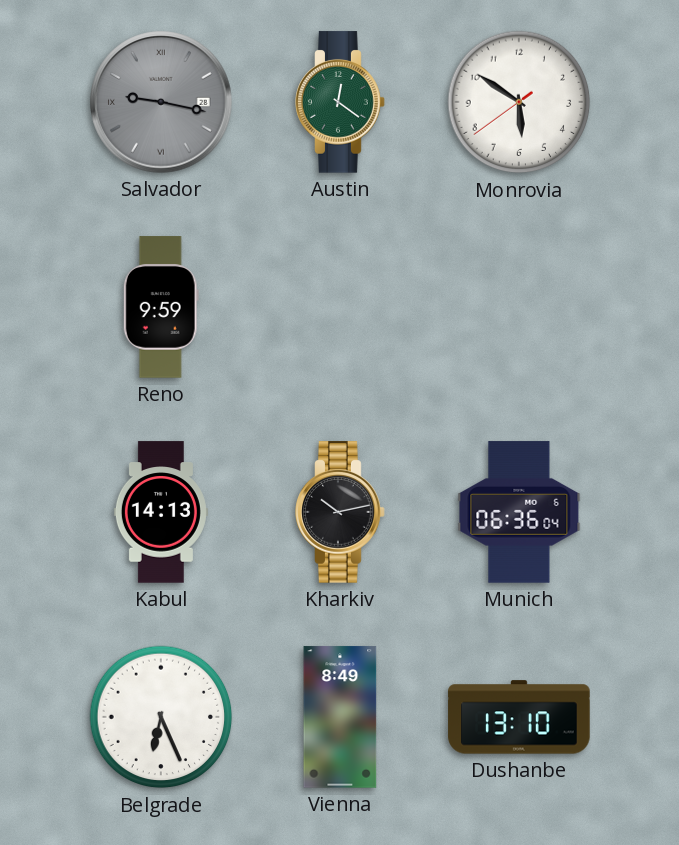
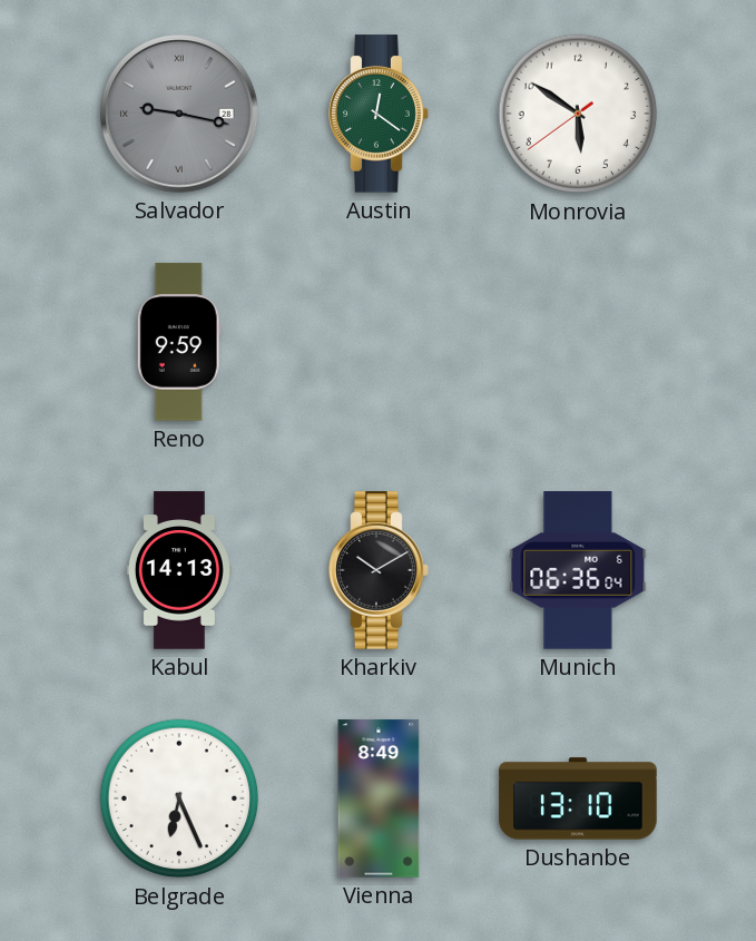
Kharkiv: 10:13 -> 10:10
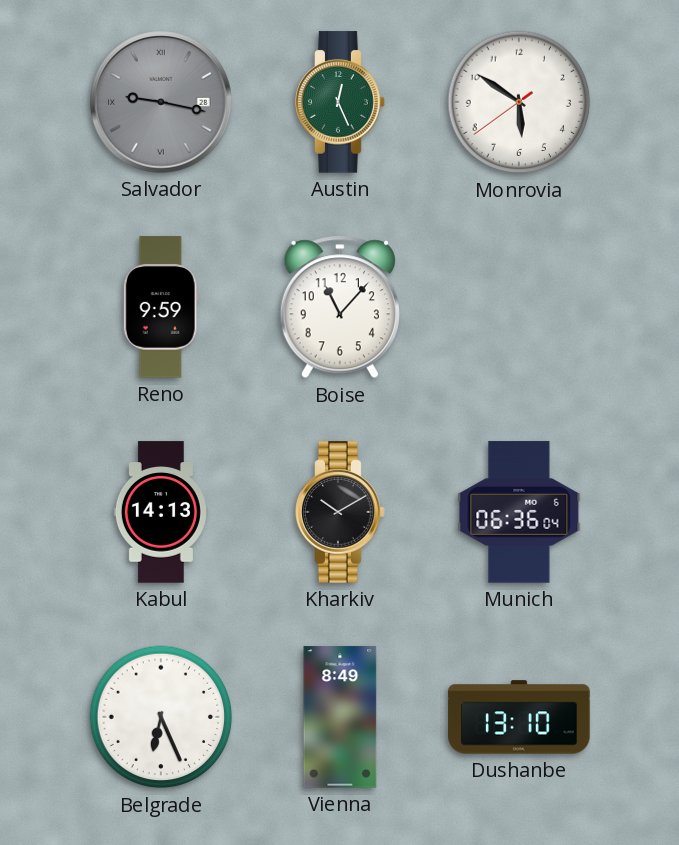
Austin: 12:21 -> 12:26
Boise: none -> 11:07
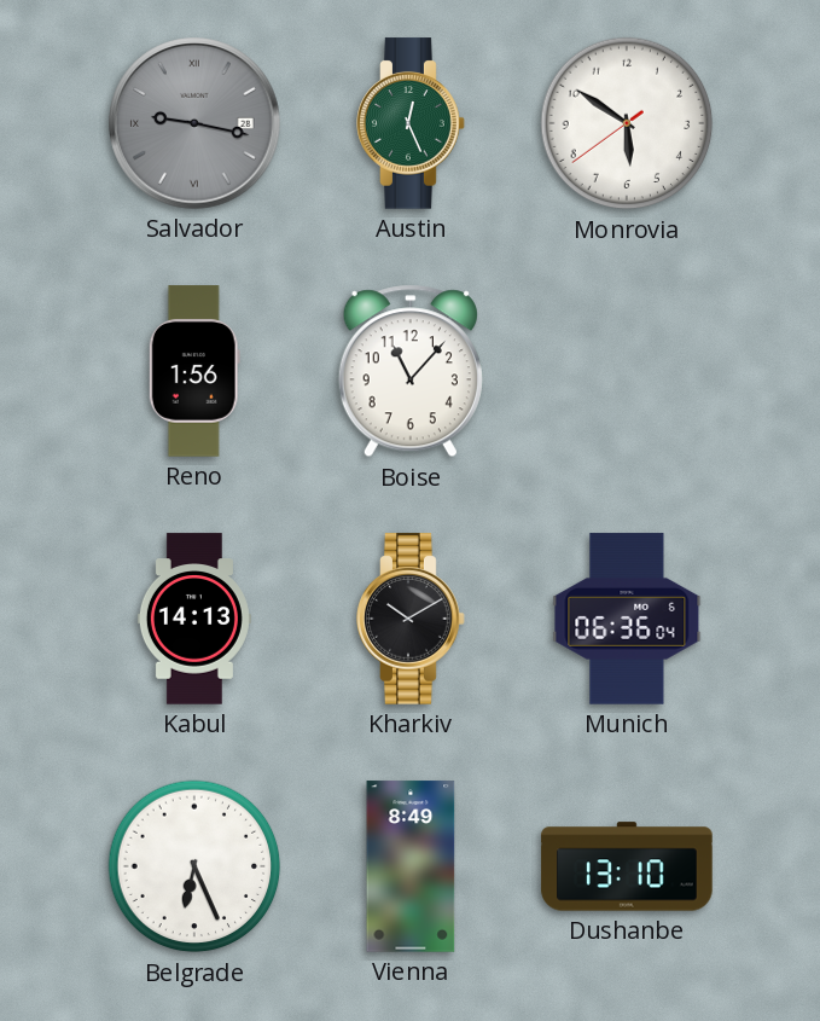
Reno: 9:59 -> 1:56
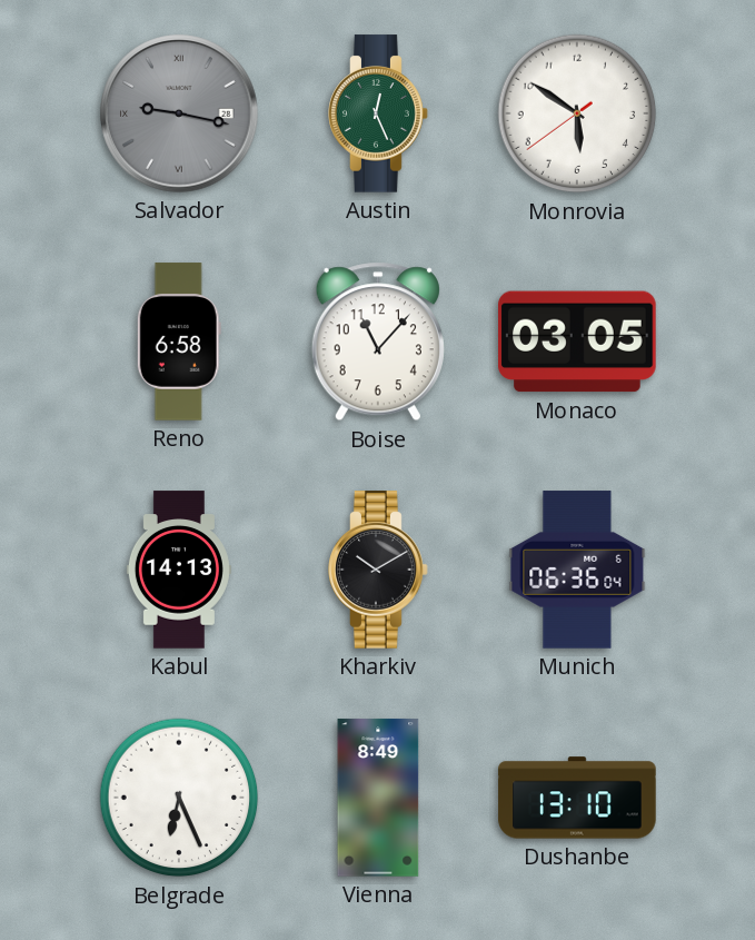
Reno: 1:56 -> 6:58
Monaco: none -> 03:05
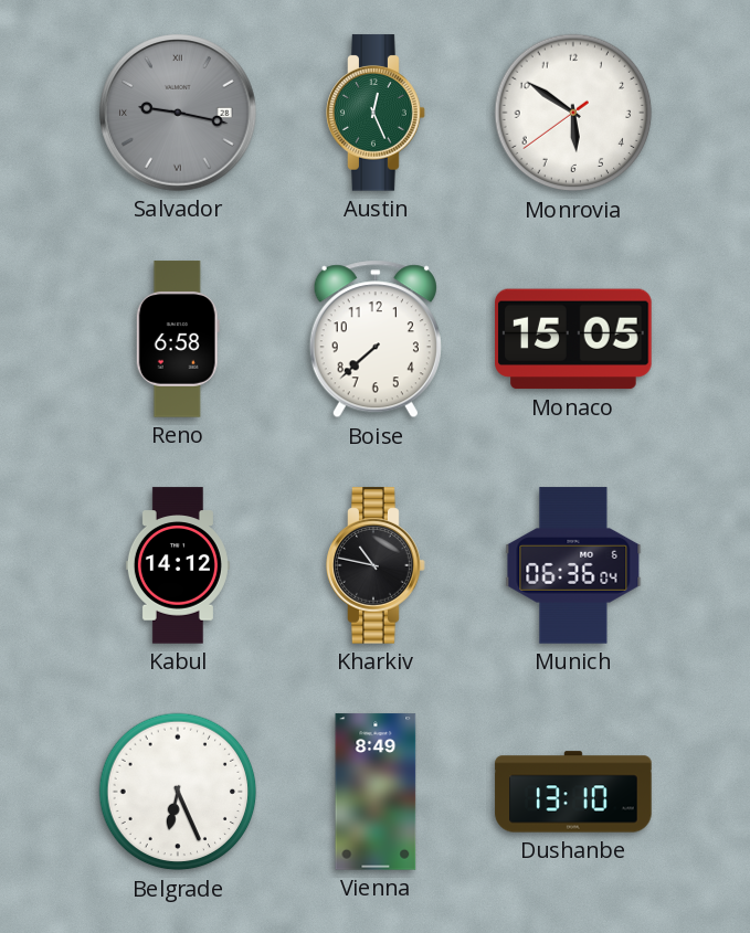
Boise: 11:07 -> 7:38
Monaco: 03:05 -> 15:05
Kabul: 14:13 -> 14:12
Kharkiv: 10:10 -> 10:47
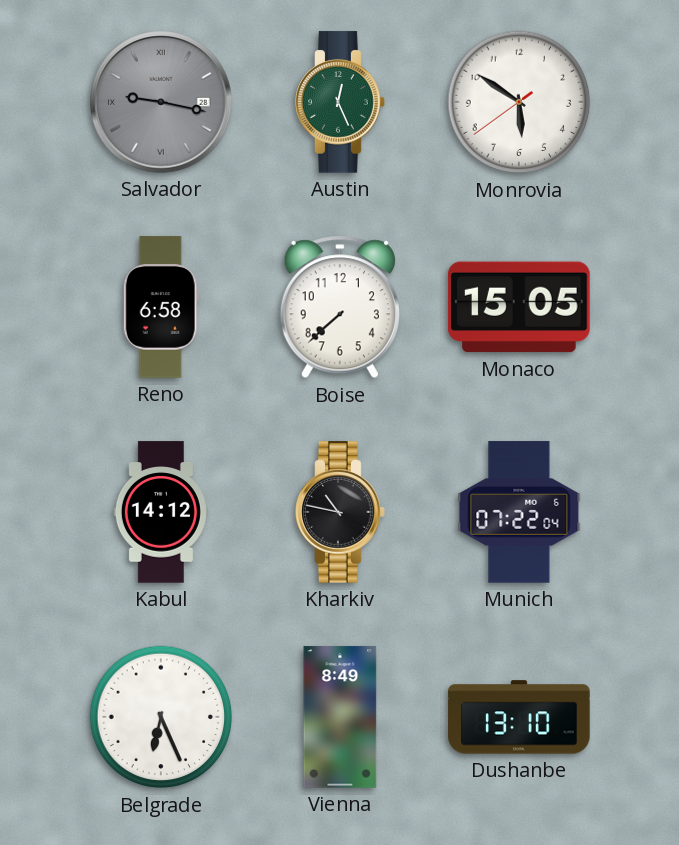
Munich: 06:36 -> 07:22
